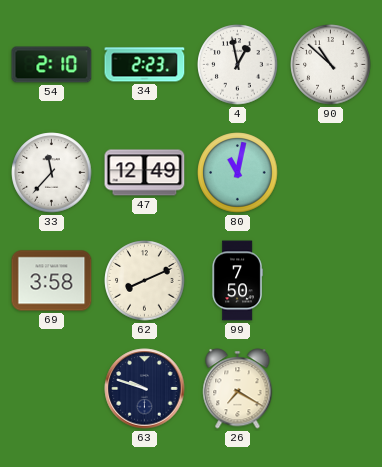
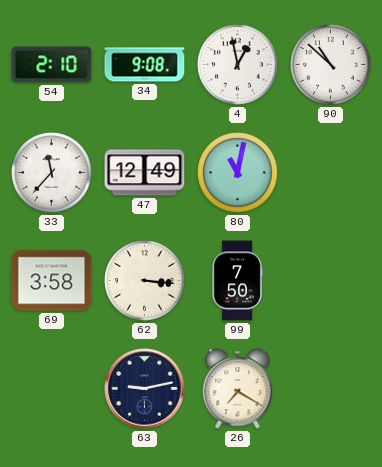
34: 2:23 -> 9:08
62: 8:11 -> 3:16
63: 9:48 -> 9:13
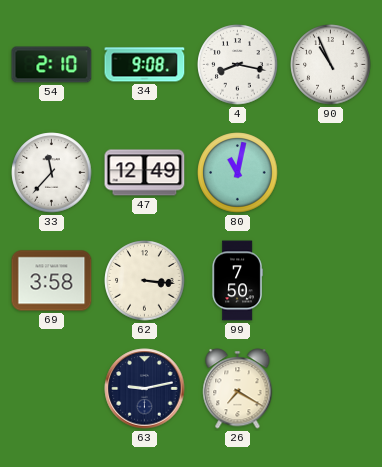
4: 12:58 -> 8:17
90: 10:52 -> 10:56
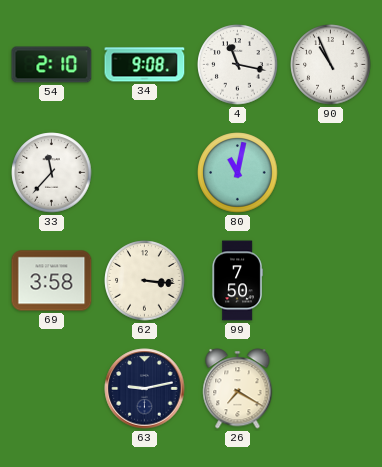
4: 8:17 -> 11:17
47: 12:49 -> none
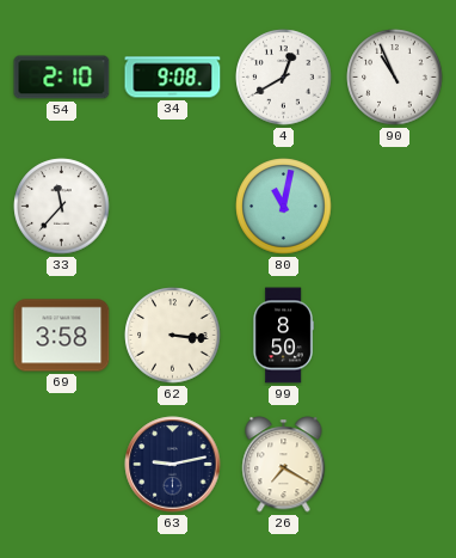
4: 11:17 -> 12:40
99: 7:50 -> 8:50
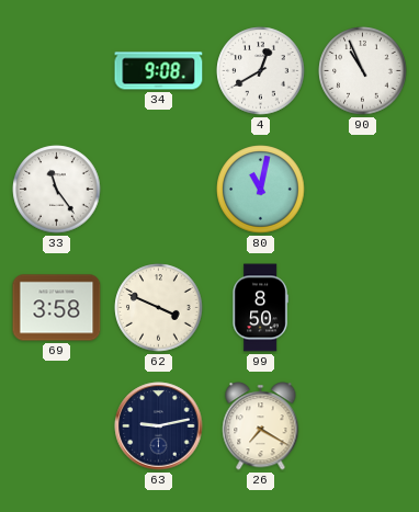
54: 2:10 -> none
33: 11:37 -> 11:24
62: 3:16 -> 3:49
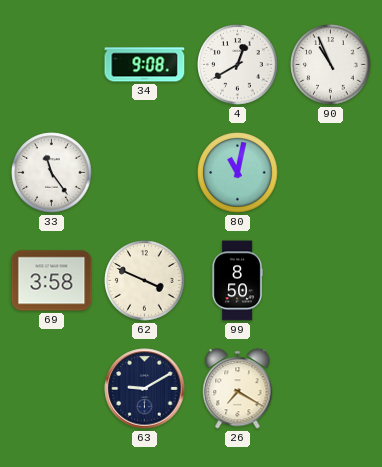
63: 9:13 -> 9:10
